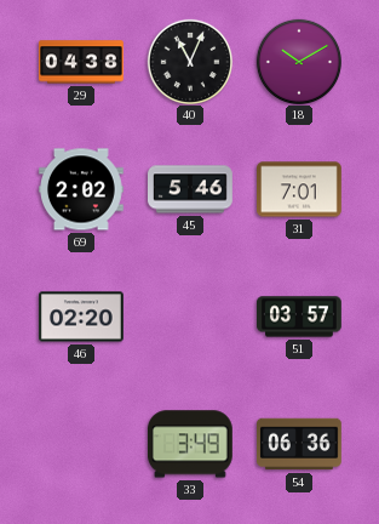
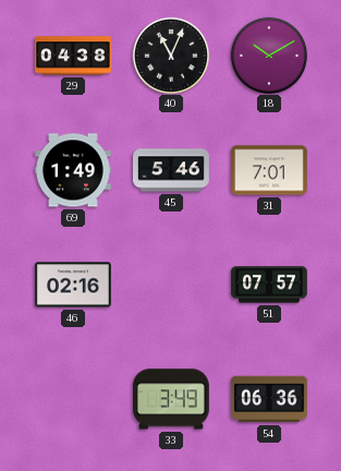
69: 2:02 -> 1:49
46: 02:20 -> 02:16
51: 03:57 -> 07:57
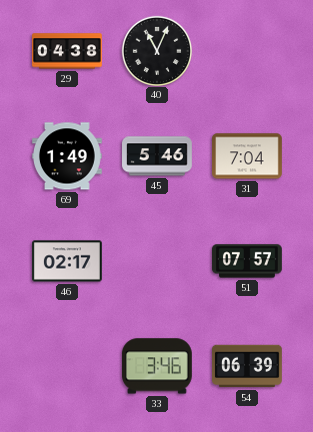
18: 10:10 -> none
31: 7:01 -> 7:04
46: 02:16 -> 02:17
33: 3:49 -> 3:46
54: 06:36 -> 06:39
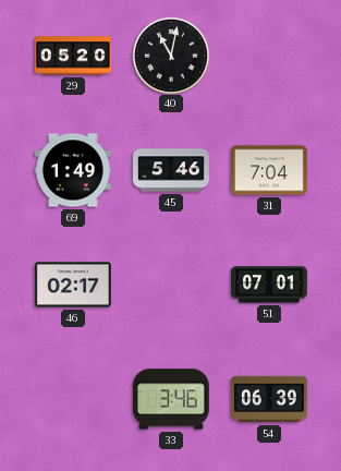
29: 04:38 -> 05:20
40: 11:04 -> 11:02
51: 07:57 -> 07:01
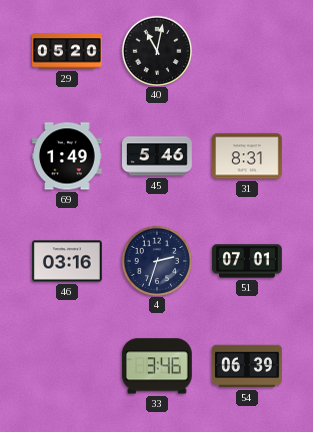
31: 7:04 -> 8:31
46: 02:17 -> 03:16
4: none -> 2:33
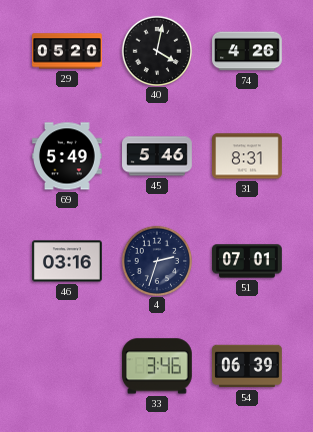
40: 11:02 -> 4:02
74: none -> 4:26
69: 1:49 -> 5:49
